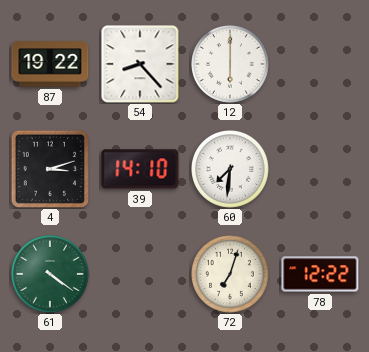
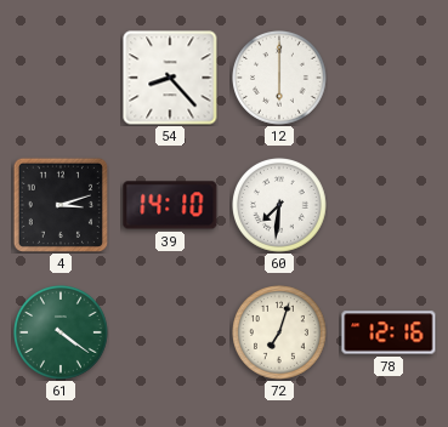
87: 19:22 -> none
78: 12:22 -> 12:16
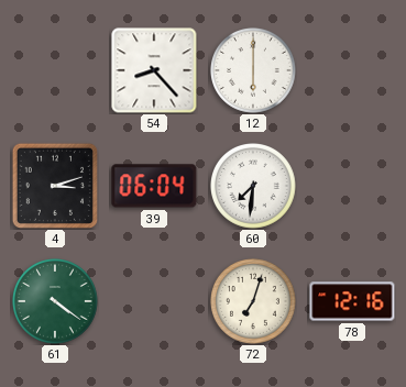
39: 14:10 -> 06:04
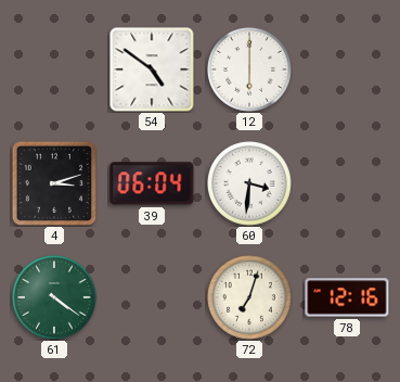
54: 8:23 -> 4:51
60: 7:31 -> 3:31
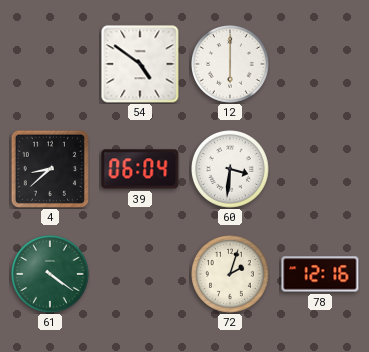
4: 3:12 -> 8:38
72: 7:03 -> 2:03
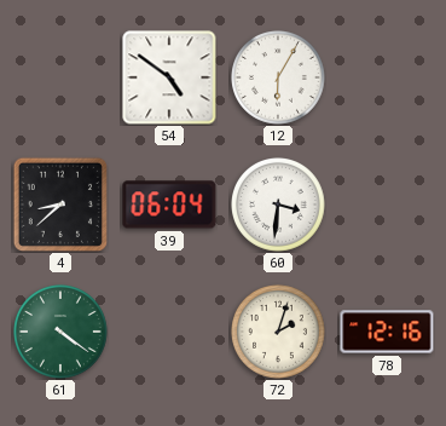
12: 6:00 -> 6:05
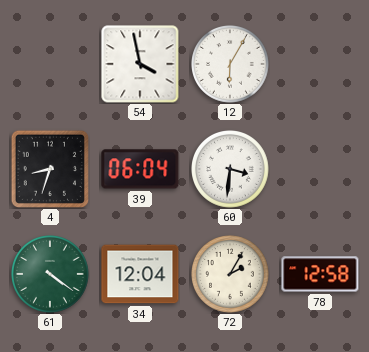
54: 4:51 -> 3:58
4: 8:38 -> 8:33
34: none -> 12:04
72: 2:03 -> 2:05
78: 12:16 -> 12:58
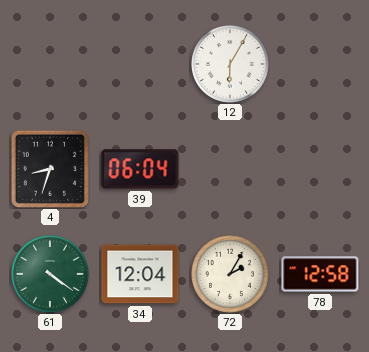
54: 3:58 -> none
60: 3:31 -> none
